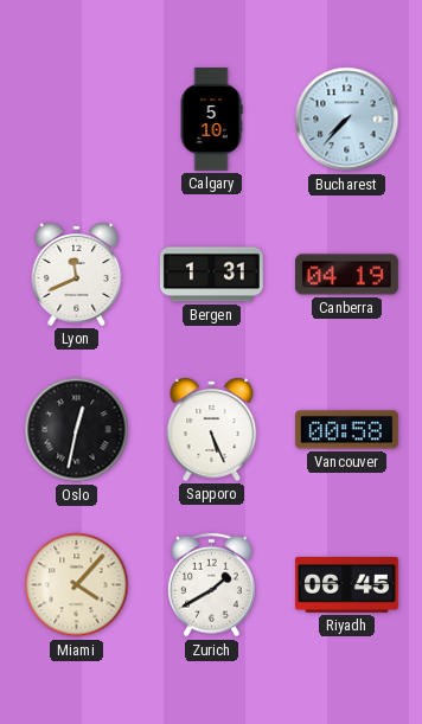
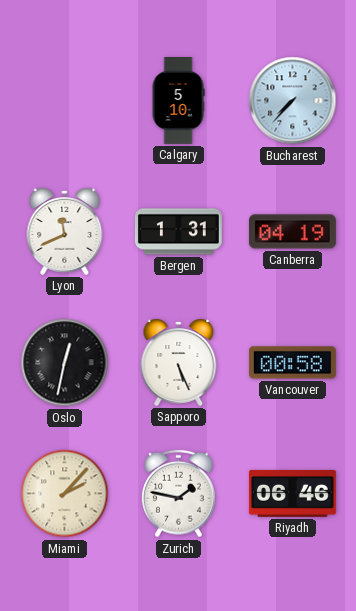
Miami: 4:07 -> 2:07
Zurich: 1:40 -> 1:47
Riyadh: 06:45 -> 06:46
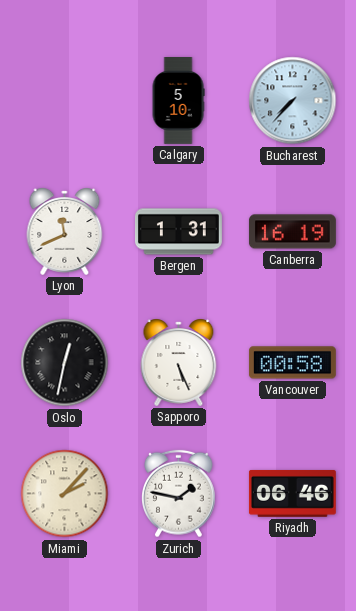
Canberra: 04:19 -> 16:19
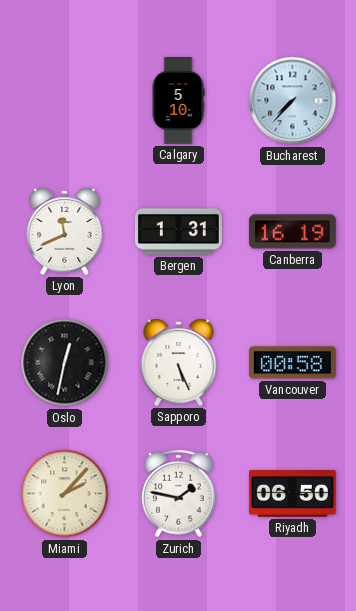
Riyadh: 06:46 -> 06:50
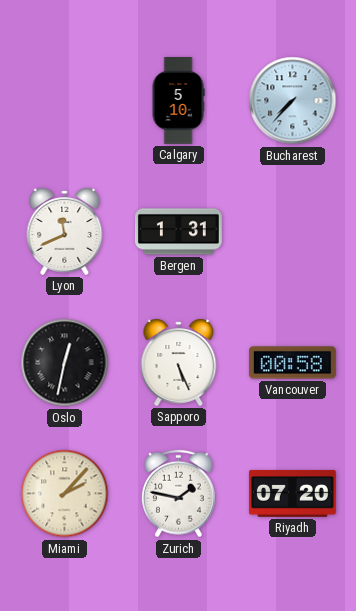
Canberra: 16:19 -> none
Riyadh: 06:50 -> 07:20
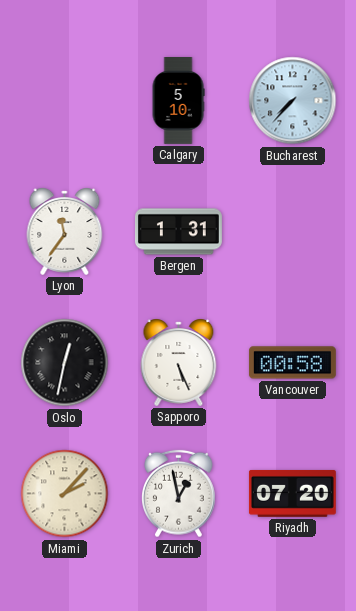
Lyon: 11:41 -> 11:36
Zurich: 1:47 -> 12:58
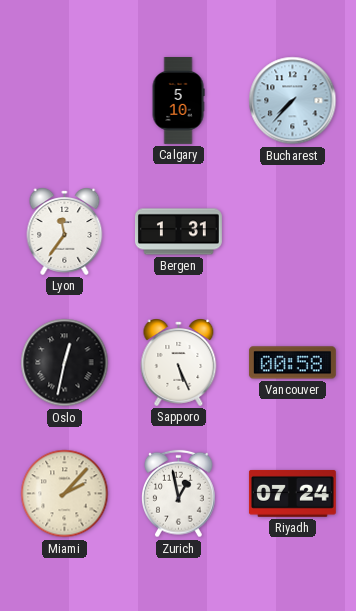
Riyadh: 07:20 -> 07:24
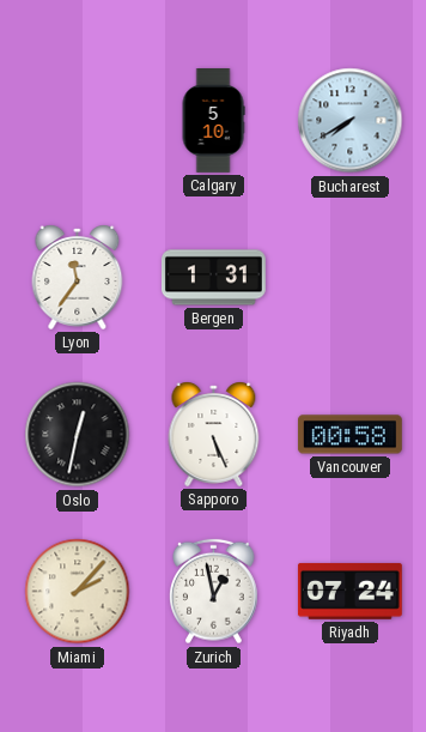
Bucharest: 7:37 -> 7:40
